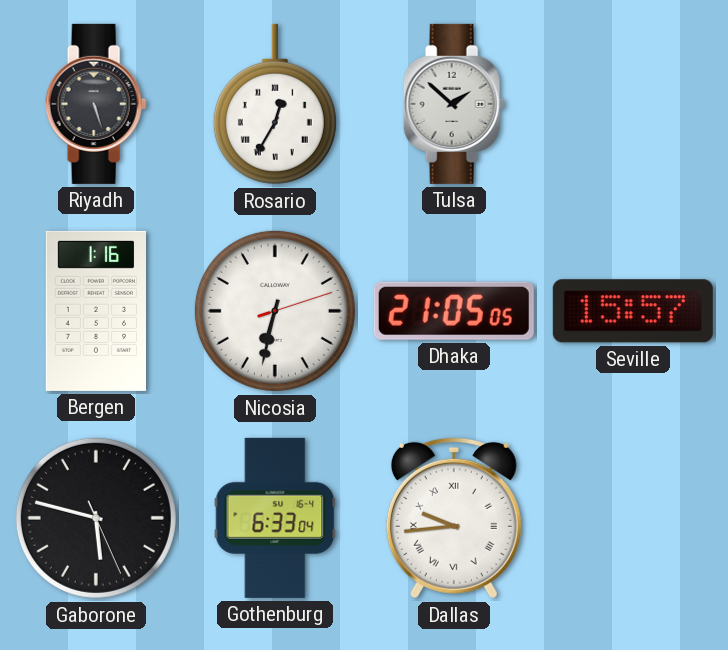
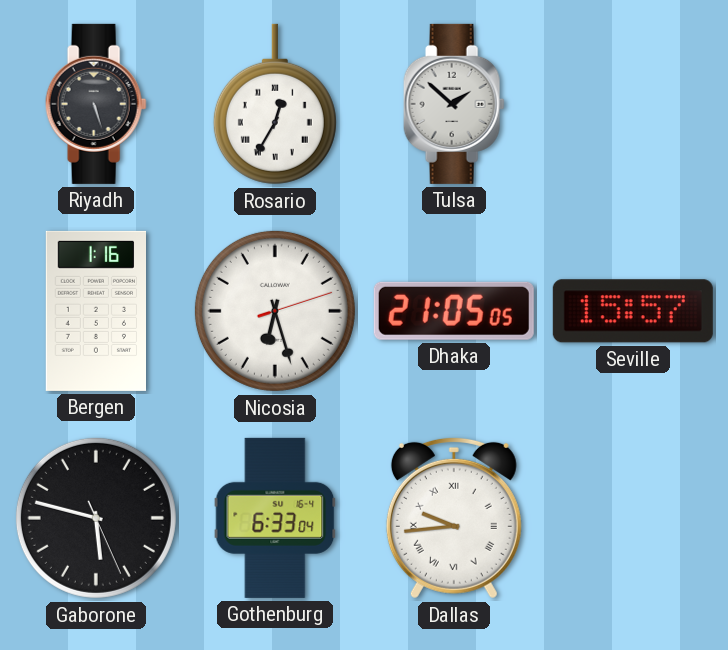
Nicosia: 6:32 -> 6:27
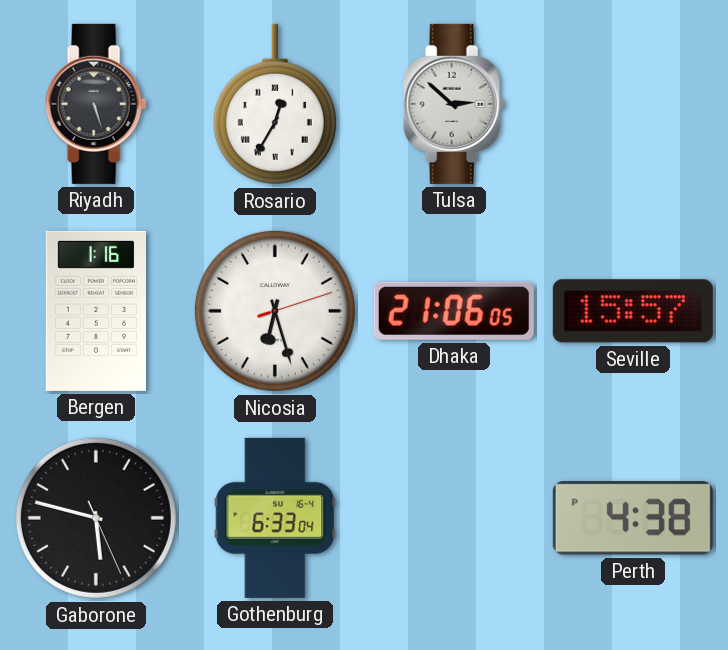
Tulsa: 1:52 -> 2:52
Dhaka: 21:05 -> 21:06
Dallas: 9:44 -> none
Perth: none -> 4:38
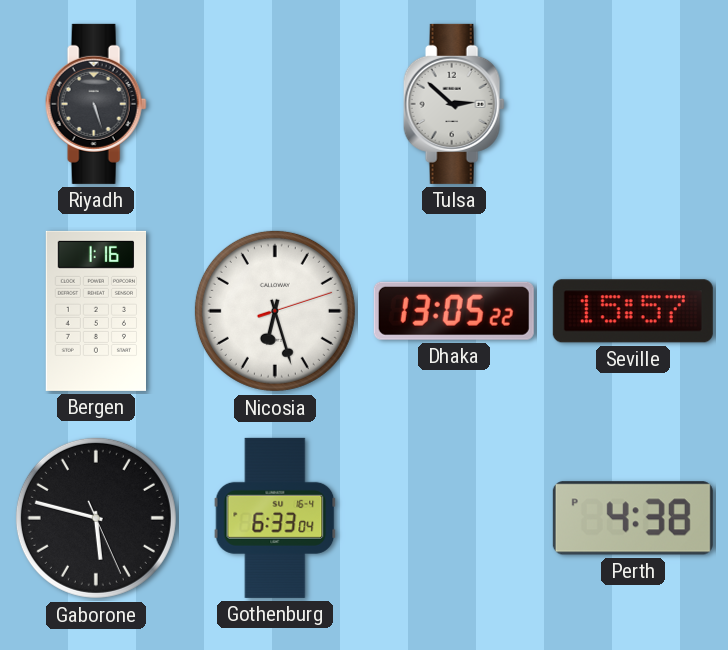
Rosario: 12:35 -> none
Dhaka: 21:06 -> 13:05
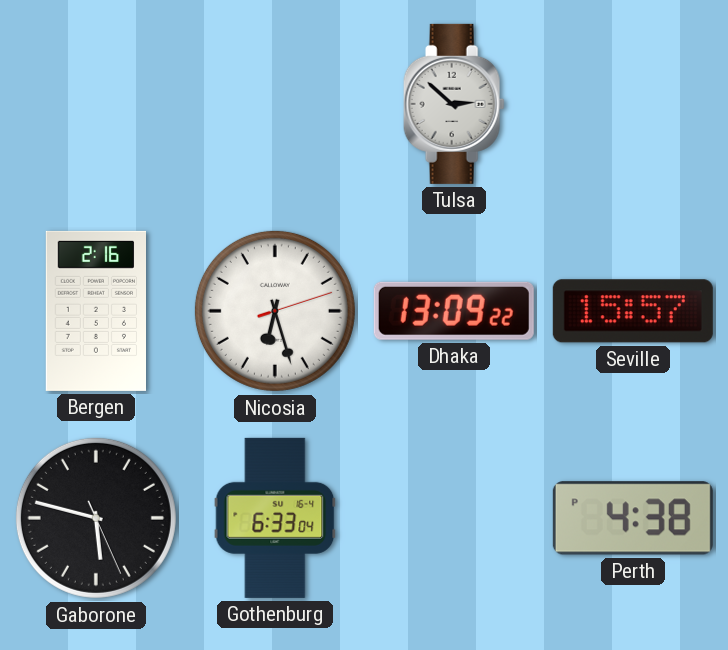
Riyadh: 5:27 -> none
Bergen: 1:16 -> 2:16
Dhaka: 13:05 -> 13:09
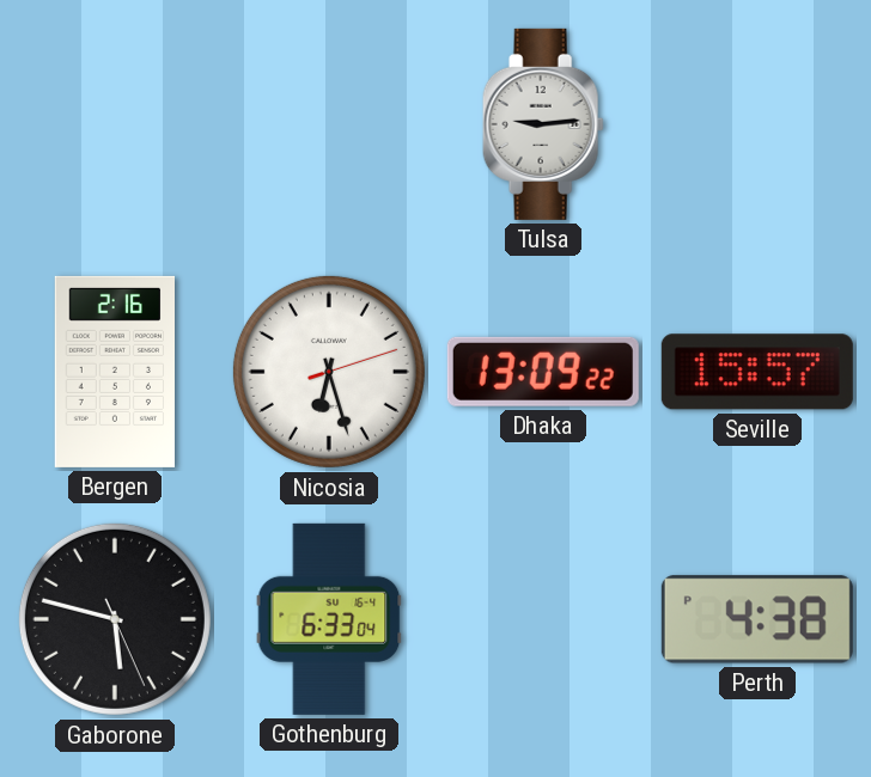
Tulsa: 2:52 -> 9:14
